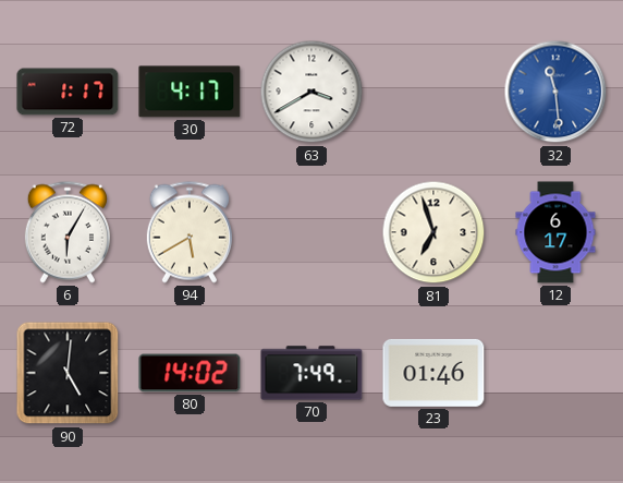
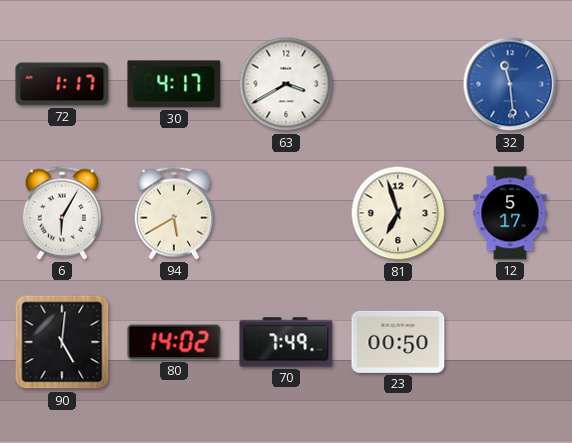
12: 6:17 -> 5:17
23: 01:46 -> 00:50
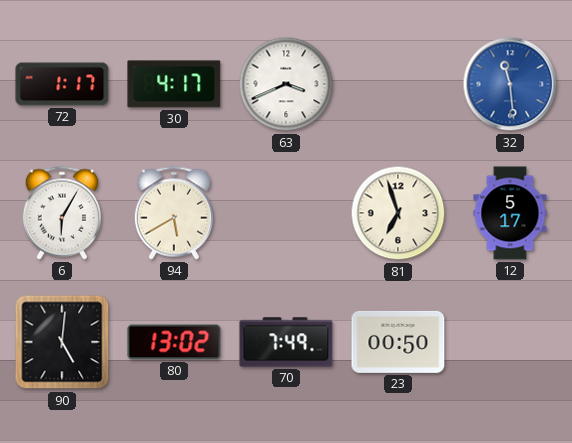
63: 3:40 -> 3:41
80: 14:02 -> 13:02
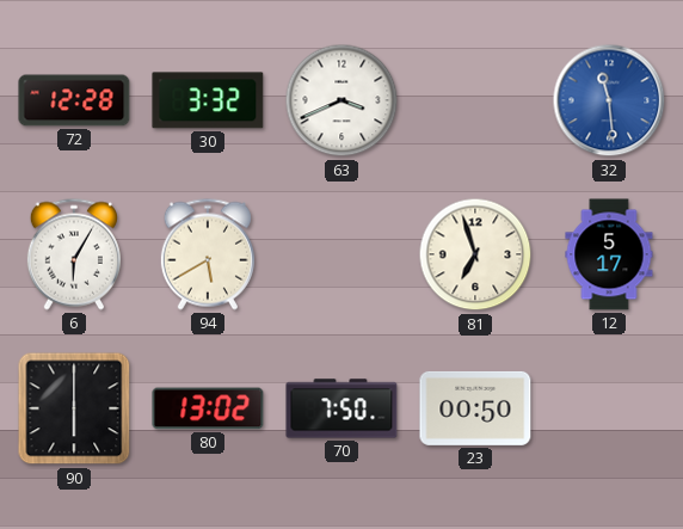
72: 1:17 -> 12:28
30: 4:17 -> 3:32
90: 5:01 -> 6:00
70: 7:49 -> 7:50
